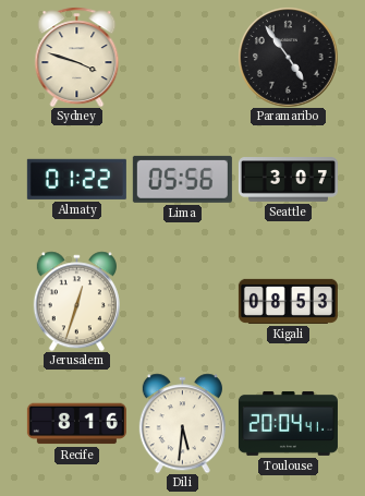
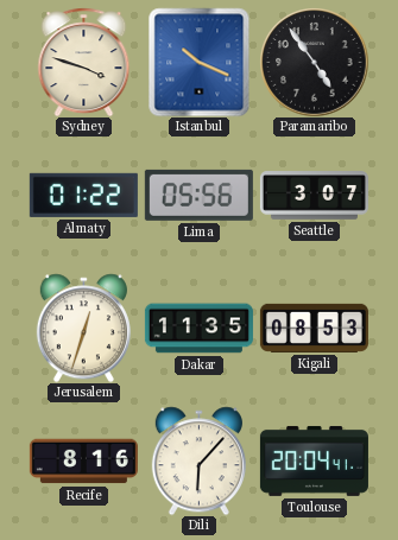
Istanbul: none -> 10:19
Dakar: none -> 11:35
Dili: 5:31 -> 6:07
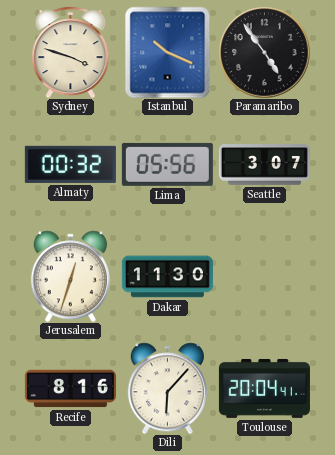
Almaty: 01:22 -> 00:32
Dakar: 11:35 -> 11:30
Kigali: 08:53 -> none
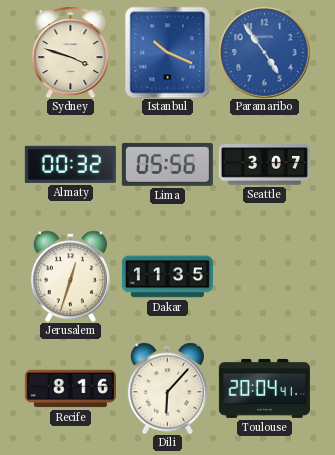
Paramaribo dial: black -> blue
Dakar: 11:30 -> 11:35
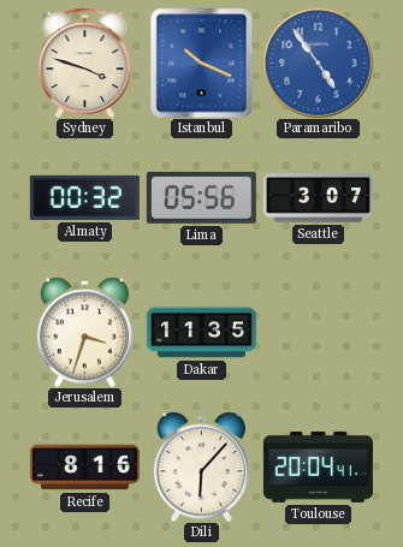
Jerusalem: 12:33 -> 3:33
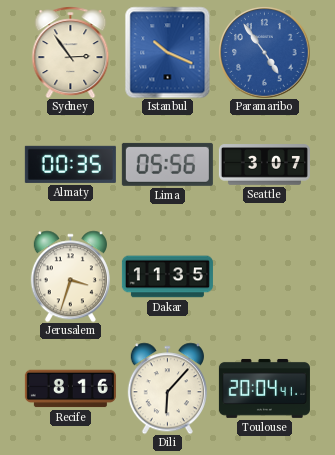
Sydney: 3:48 -> 2:54
Almaty: 00:32 -> 00:35
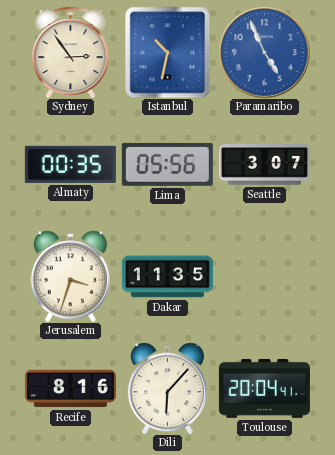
Istanbul: 10:19 -> 10:32
Paramaribo: 4:54 -> 4:56
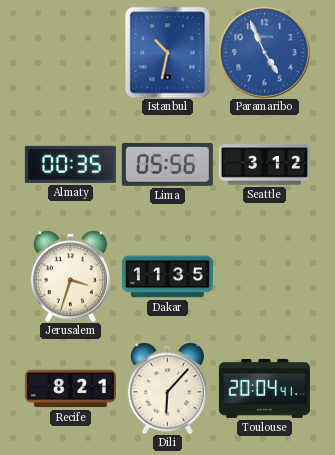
Sydney: 2:54 -> none
Seattle: 3:07 -> 3:12
Recife: 8:16 -> 8:21
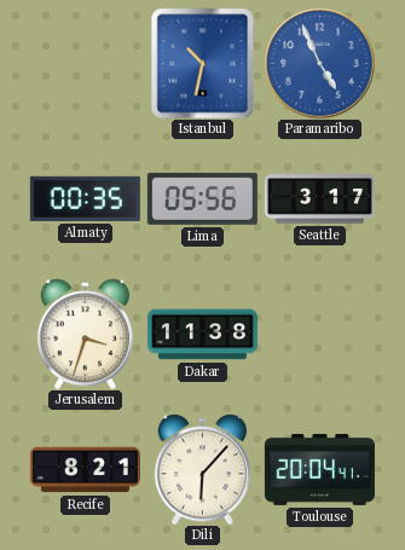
Seattle: 3:12 -> 3:17
Dakar: 11:35 -> 11:38
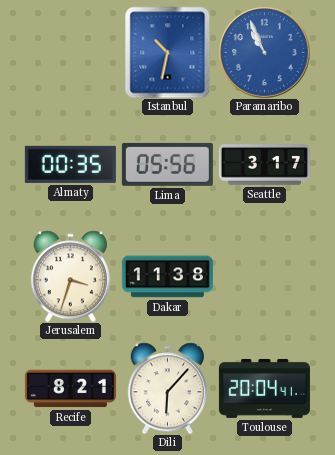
Paramaribo: 4:56 -> 10:56
